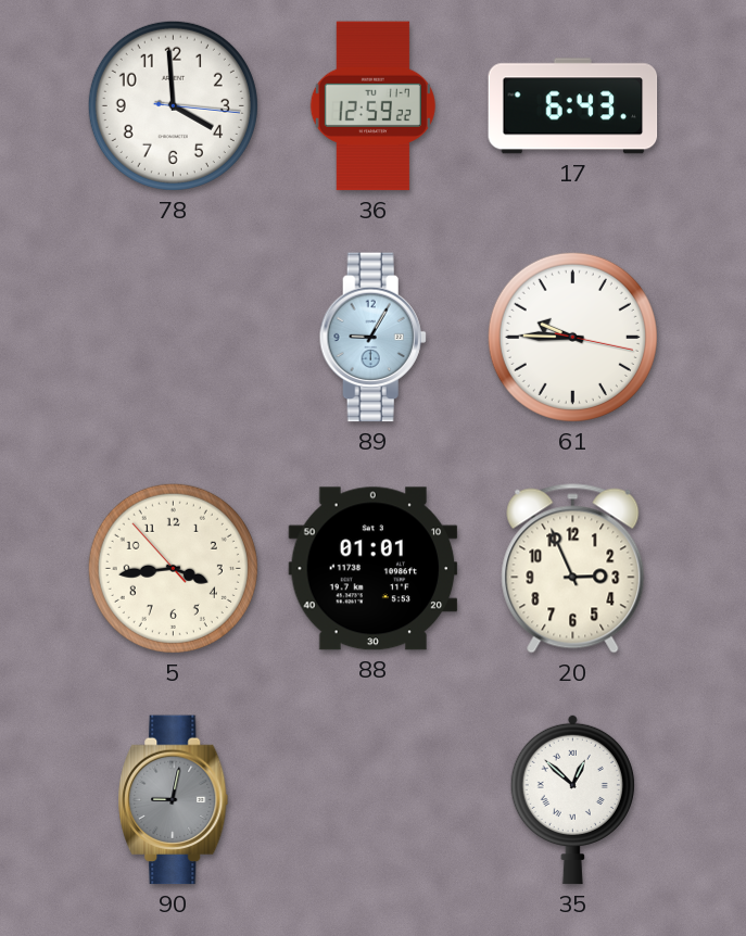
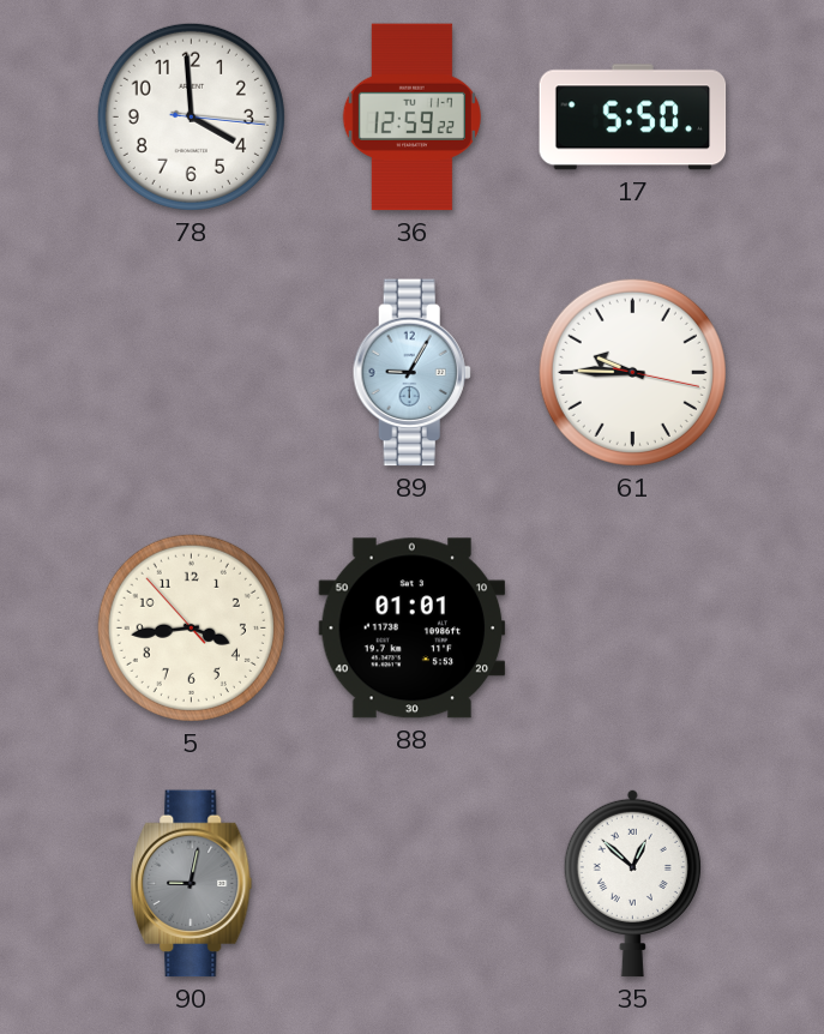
17: 6:43 -> 5:50
20: 2:56 -> none
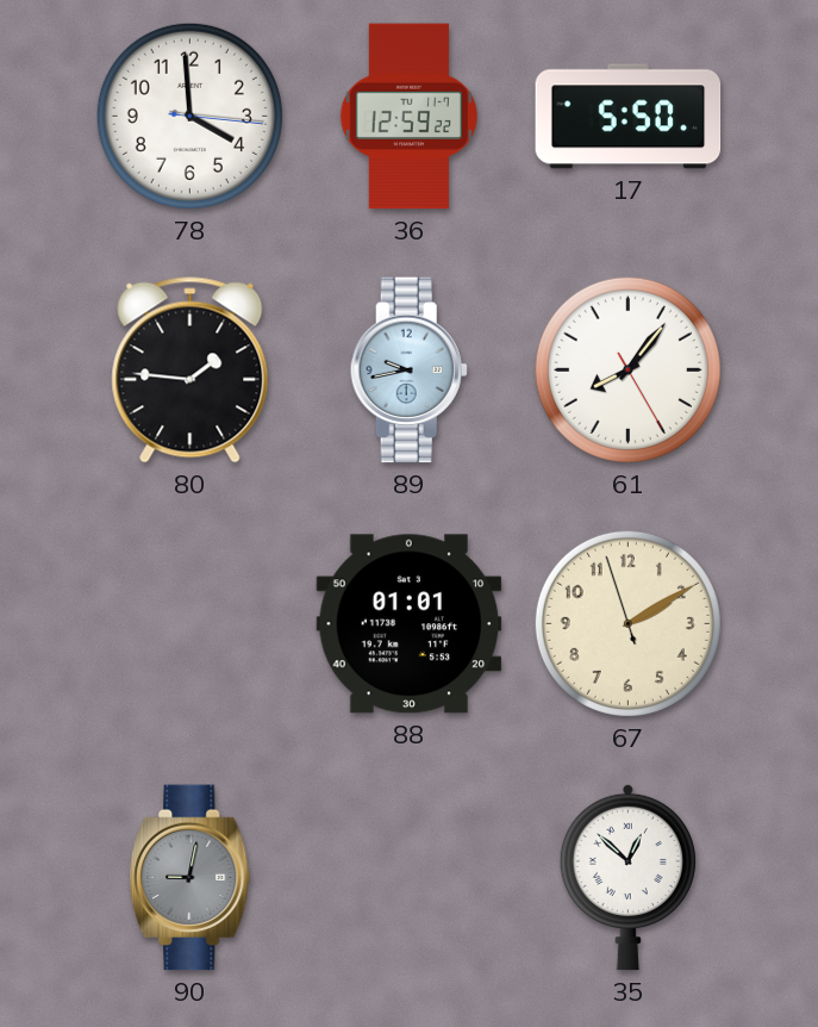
80: none -> 1:46
89: 9:05 -> 9:43
61: 9:45 -> 8:06
5: 3:43 -> none
67: none -> 2:09
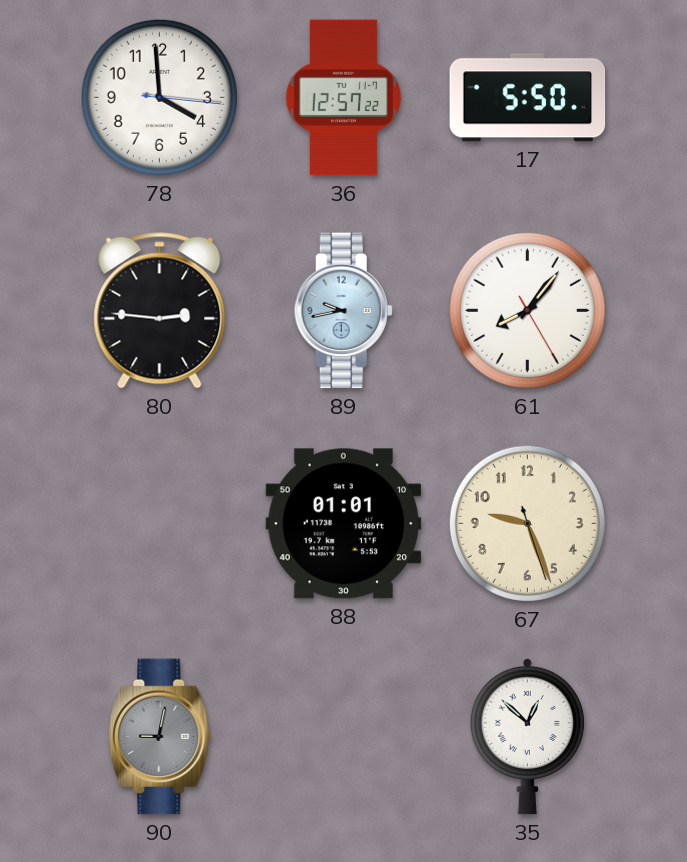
36: 12:59 -> 12:57
80: 1:46 -> 2:46
67: 2:09 -> 9:26
